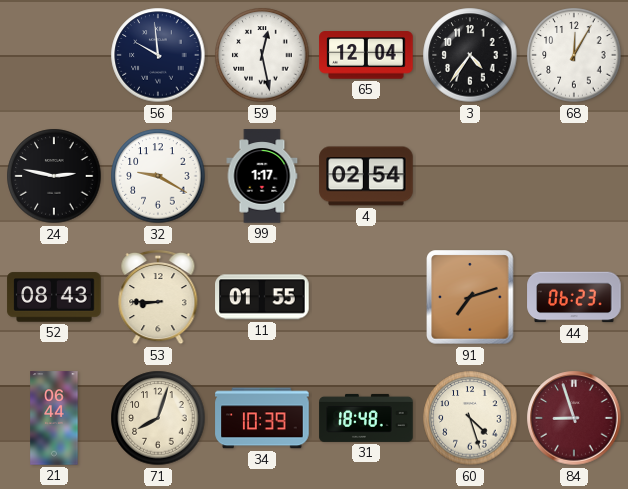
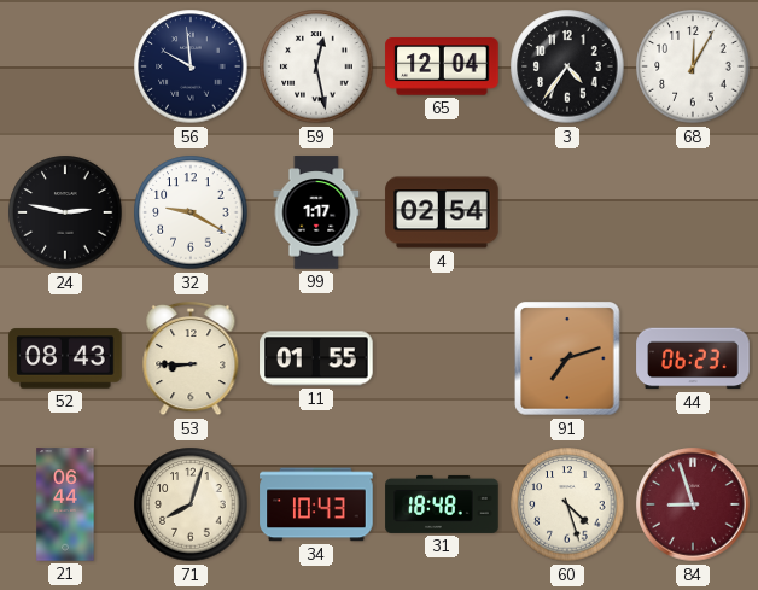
34: 10:39 -> 10:43
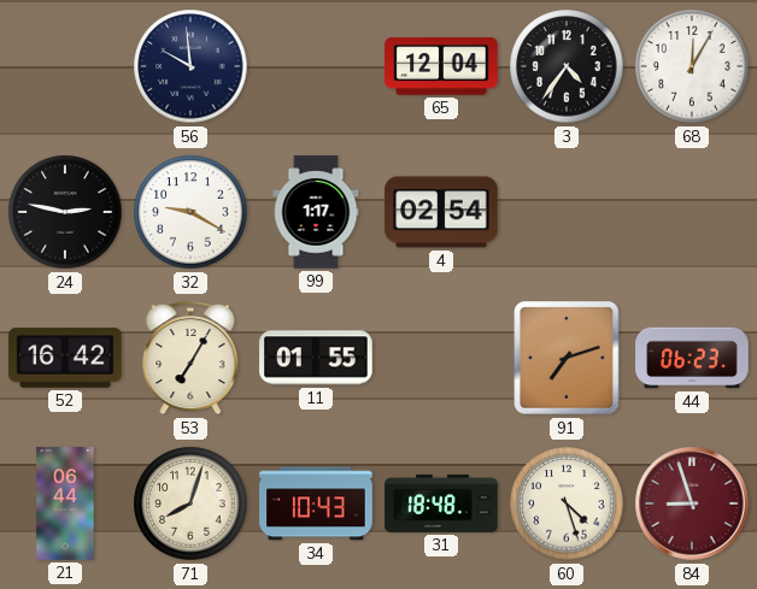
59: 12:28 -> none
52: 08:43 -> 16:42
53: 8:45 -> 7:05
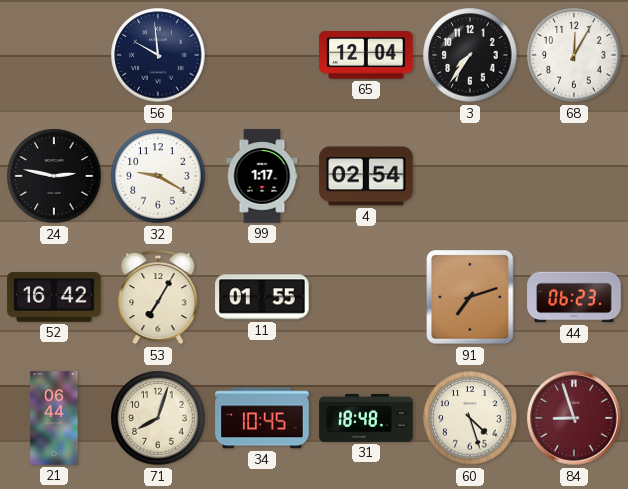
3: 4:36 -> 7:36
34: 10:43 -> 10:45
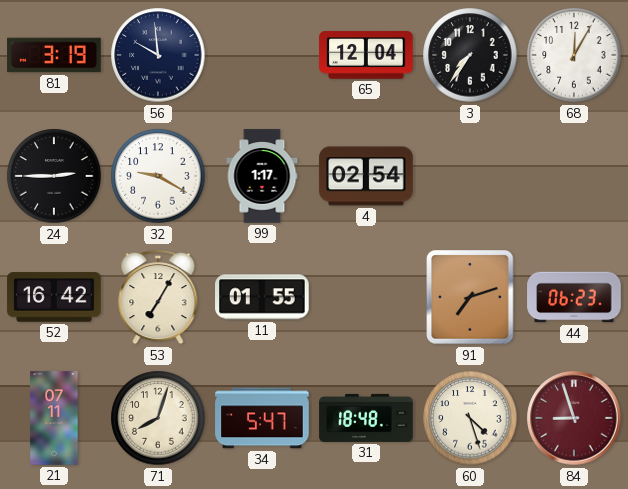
81: none -> 3:19
24: 2:47 -> 2:45
21: 06:44 -> 07:11
34: 10:45 -> 5:47
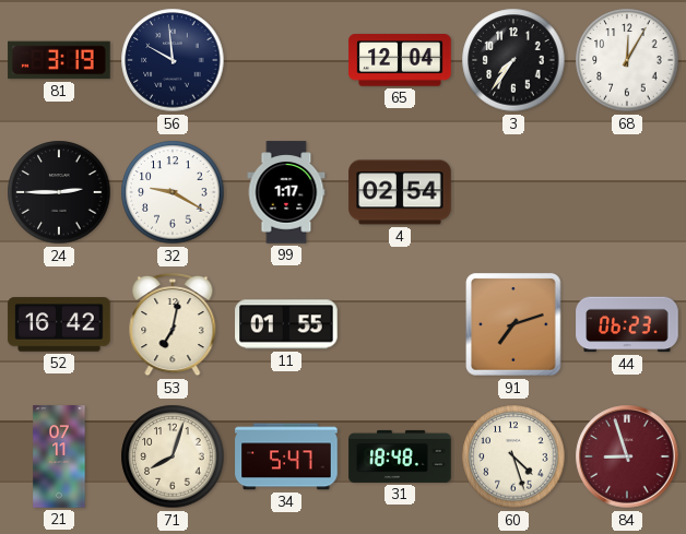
53: 7:05 -> 7:02
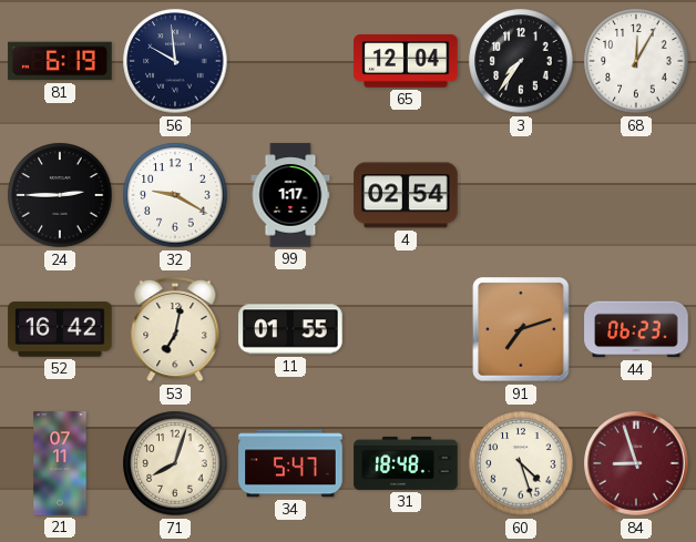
81: 3:19 -> 6:19
